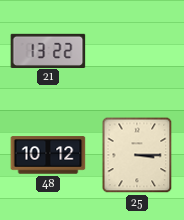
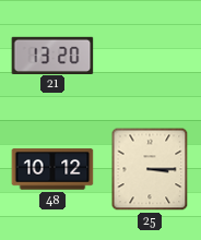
21: 13:22 -> 13:20
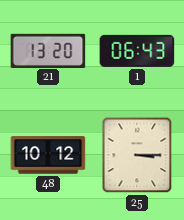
1: none -> 06:43
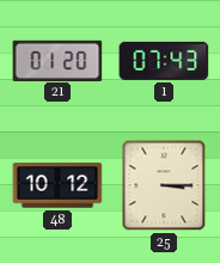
21: 13:20 -> 01:20
1: 06:43 -> 07:43
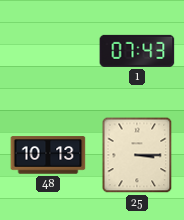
21: 01:20 -> none
48: 10:12 -> 10:13
